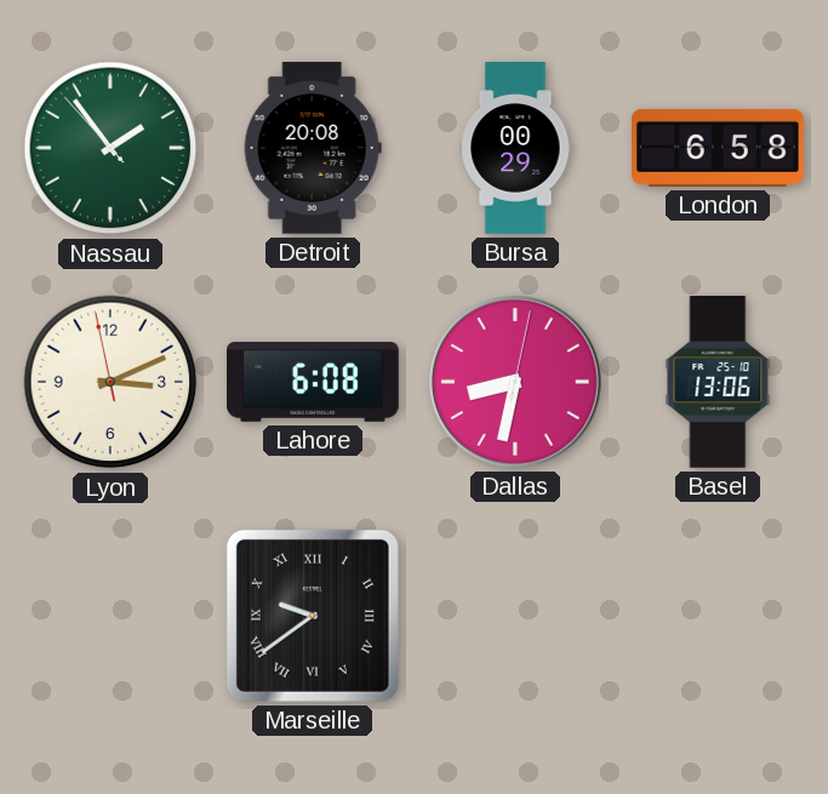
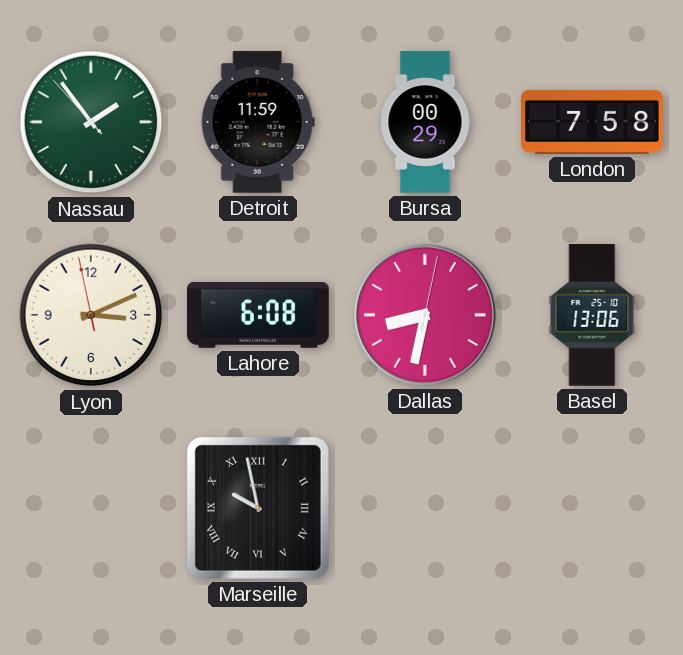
Detroit: 20:08 -> 11:59
London: 6:58 -> 7:58
Marseille: 9:39 -> 9:58
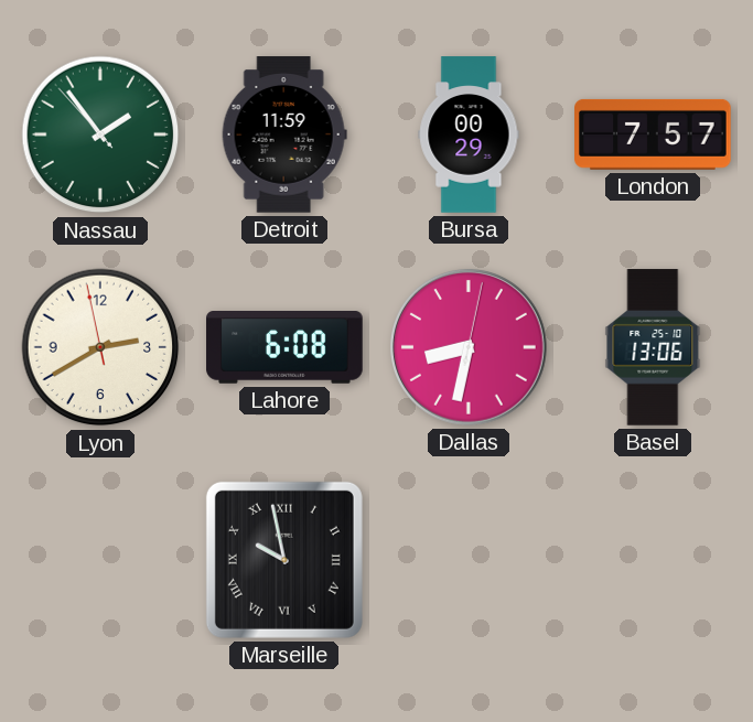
London: 7:58 -> 7:57
Lyon: 3:10 -> 2:39
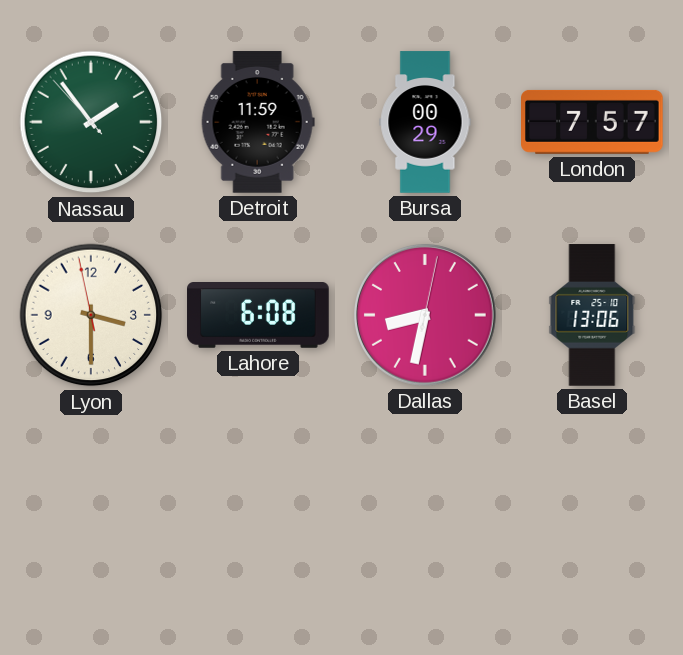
Lyon: 2:39 -> 3:29
Marseille: 9:58 -> none
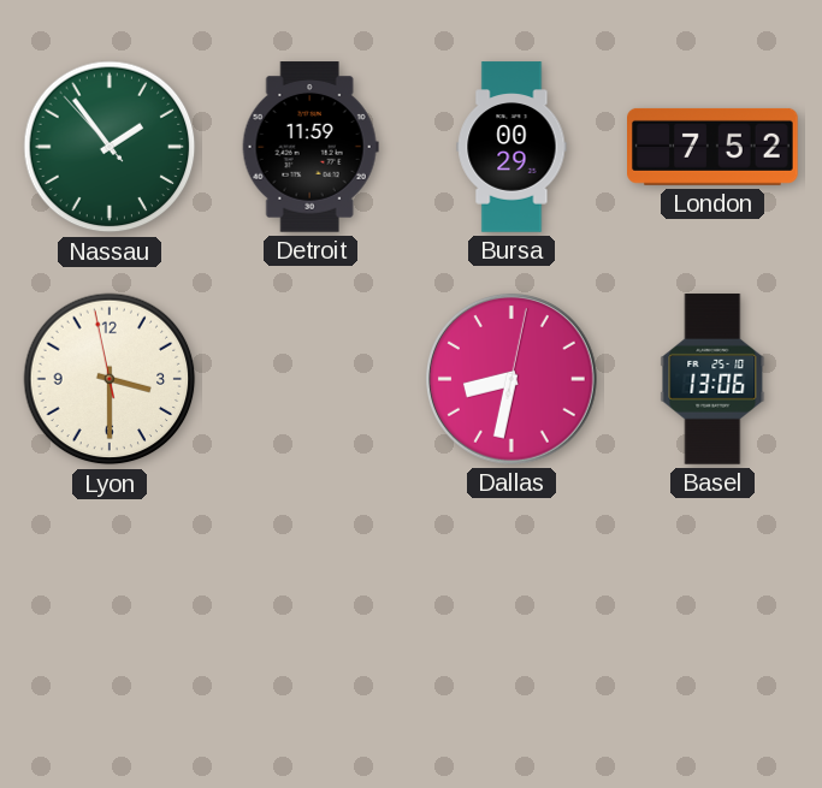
London: 7:57 -> 7:52
Lahore: 6:08 -> none
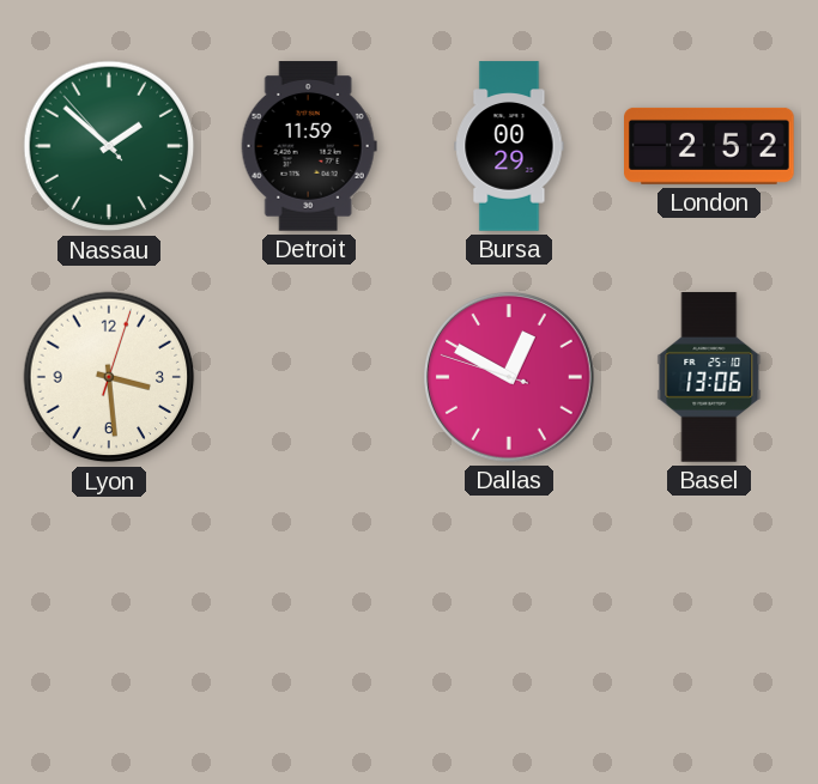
Nassau: 1:53 -> 1:51
London: 7:52 -> 2:52
Lyon: 3:29:58 -> 3:29:03
Dallas: 8:32 -> 12:49
